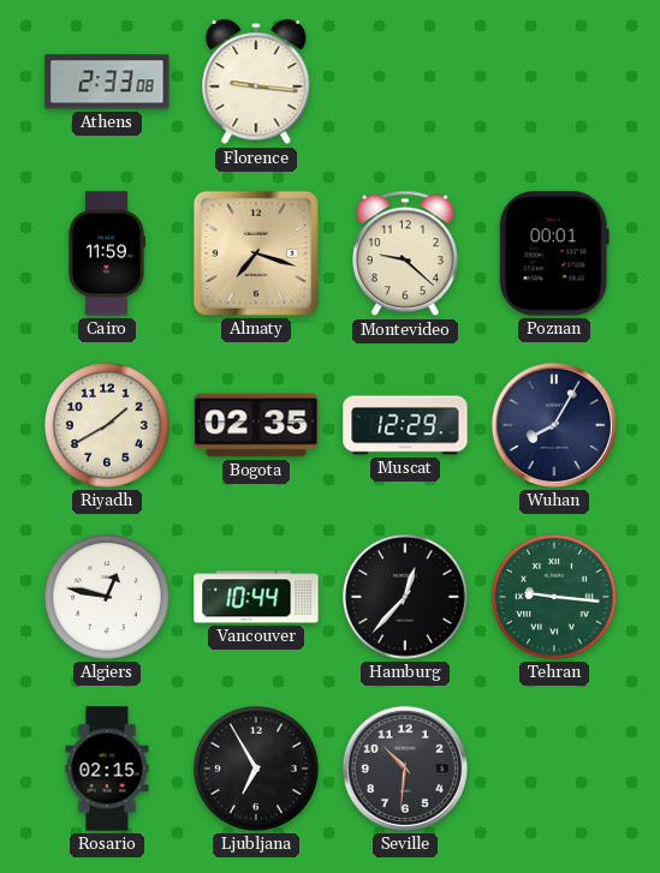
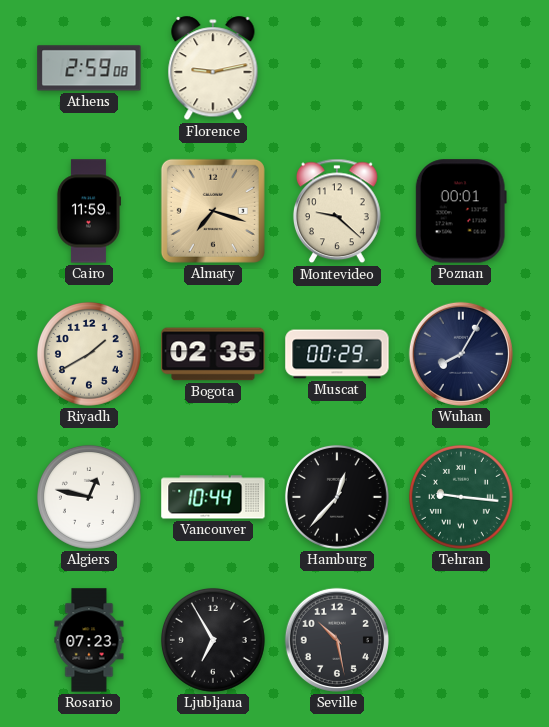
Athens: 2:33 -> 2:59
Florence: 9:16 -> 9:13
Muscat: 12:29 -> 00:29
Rosario: 02:15 -> 07:23
Seville: 10:31 -> 10:28
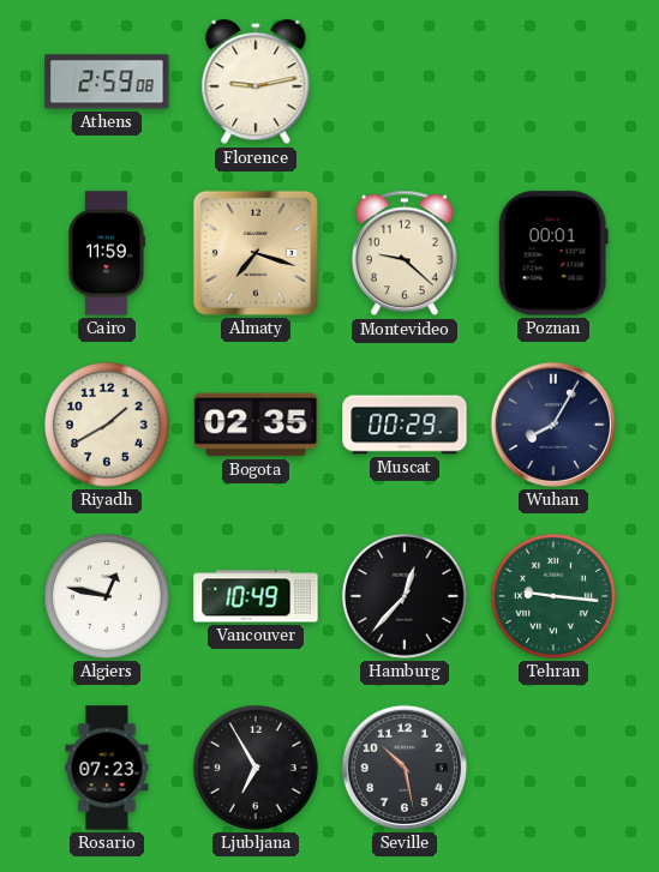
Vancouver: 10:44 -> 10:49
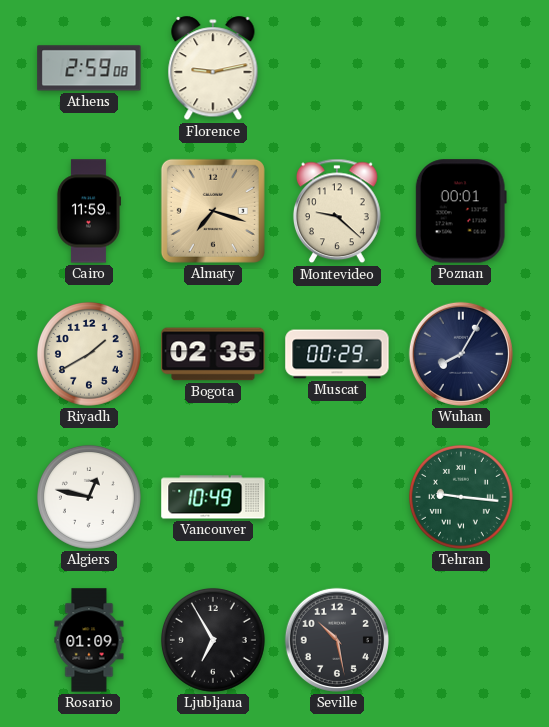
Hamburg: 12:37 -> none
Rosario: 07:23 -> 01:09
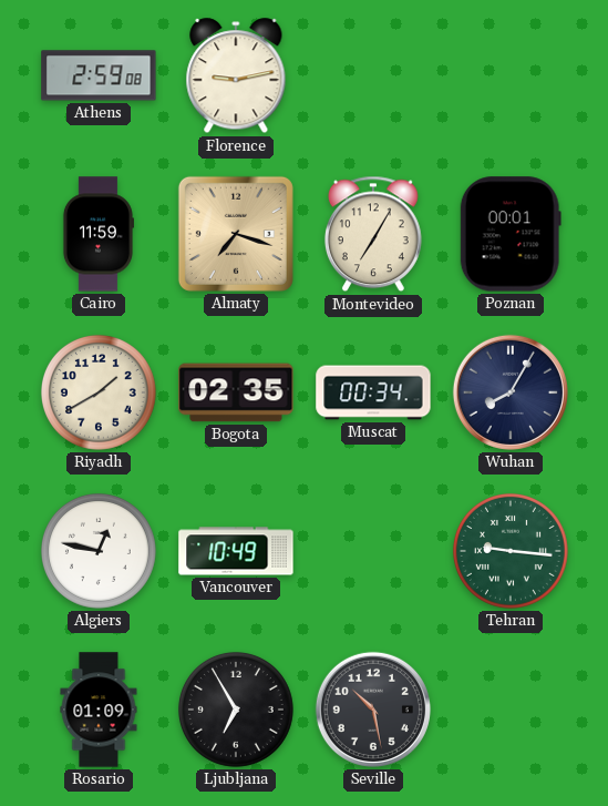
Montevideo: 9:22 -> 7:05
Muscat: 00:29 -> 00:34
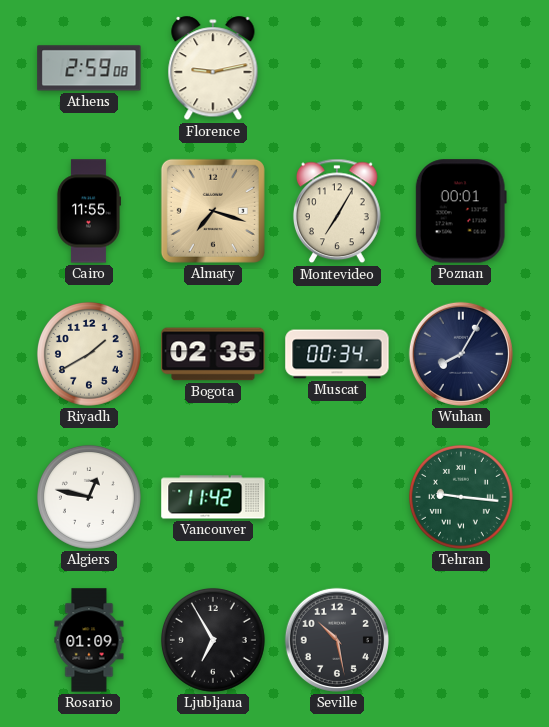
Cairo: 11:59 -> 11:55
Vancouver: 10:49 -> 11:42
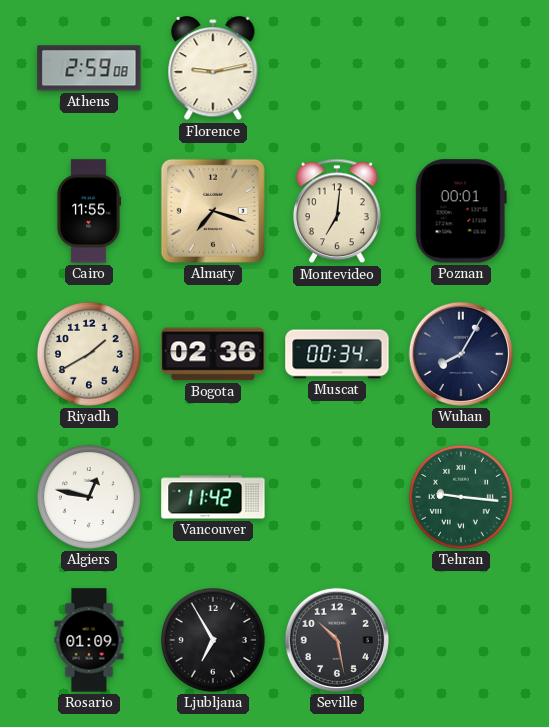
Montevideo: 7:05 -> 7:01
Bogota: 02:35 -> 02:36
